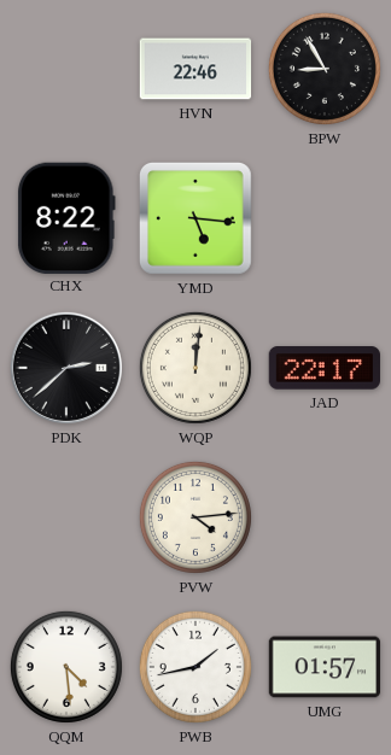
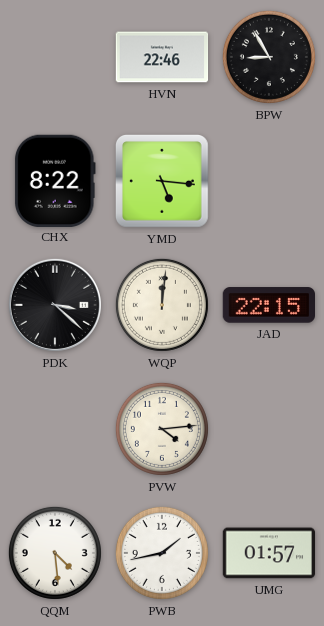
PDK: 2:38 -> 3:22
JAD: 22:17 -> 22:15
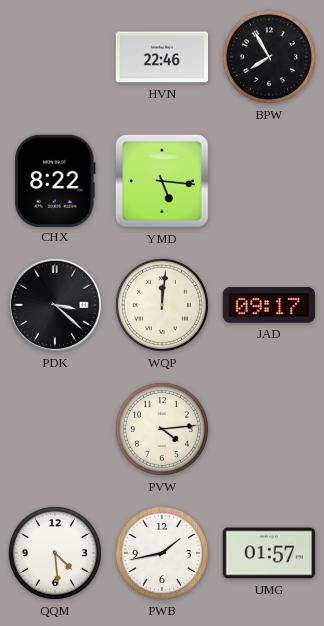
BPW: 8:55 -> 7:55
JAD: 22:15 -> 09:17
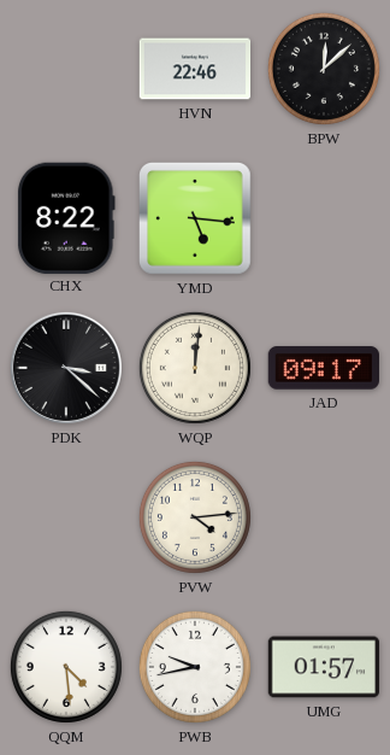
BPW: 7:55 -> 12:08
PWB: 1:43 -> 9:43
